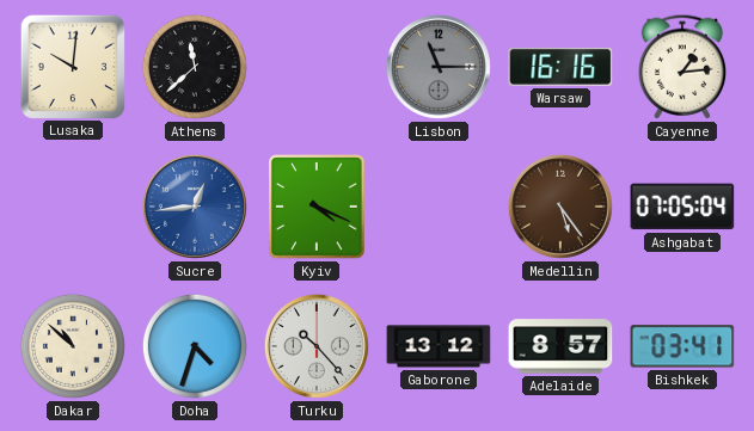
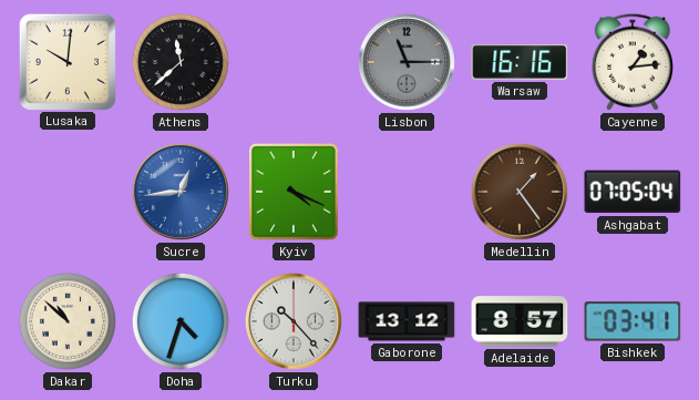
Medellin: 5:24 -> 1:24
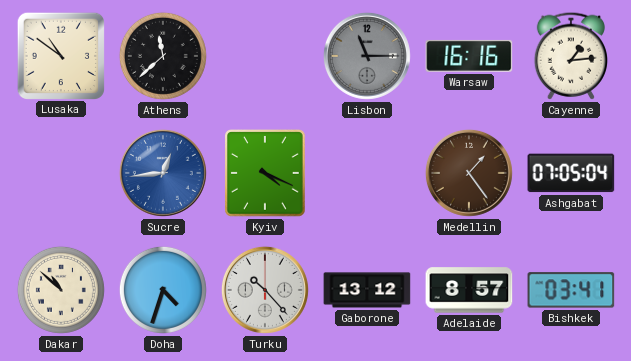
Lusaka: 10:01 -> 10:51
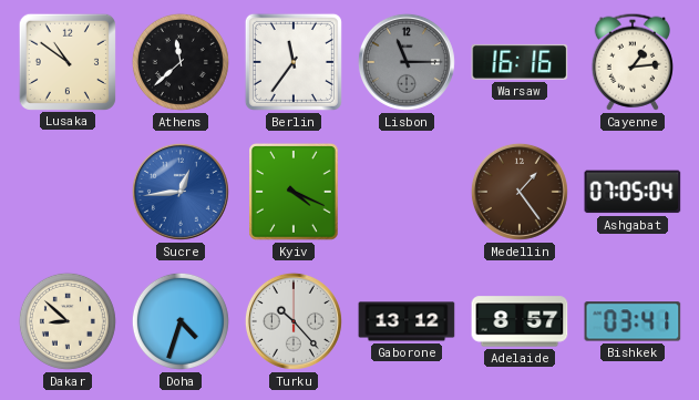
Berlin: none -> 11:36
Dakar: 10:52 -> 8:52
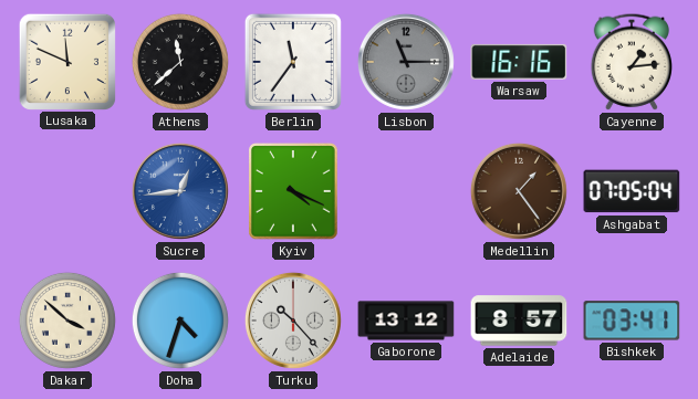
Lusaka: 10:51 -> 11:49
Dakar: 8:52 -> 3:52
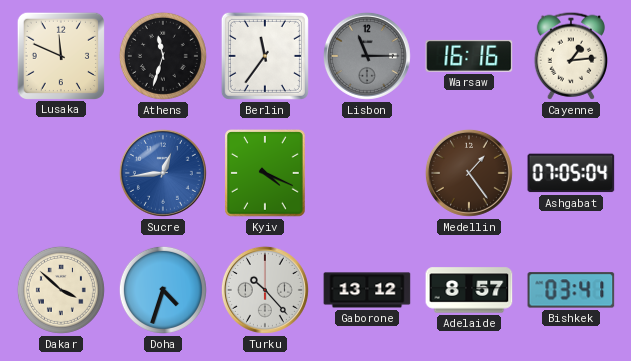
Athens: 11:38 -> 11:33
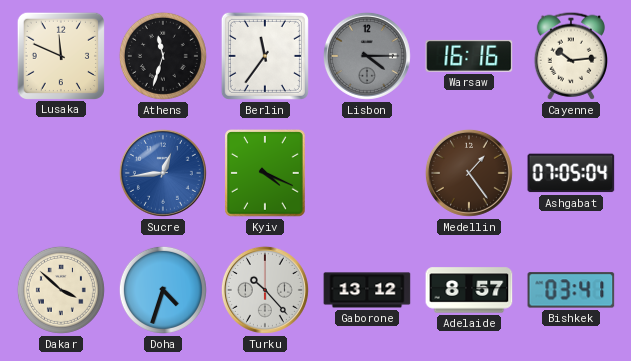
Lisbon: 11:15 -> 4:15
Cayenne: 1:14 -> 10:14
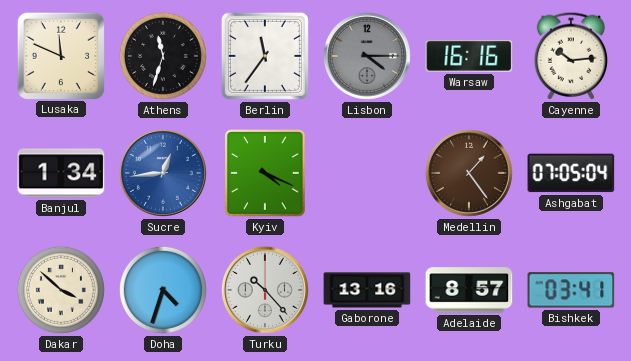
Banjul: none -> 1:34
Gaborone: 13:12 -> 13:16
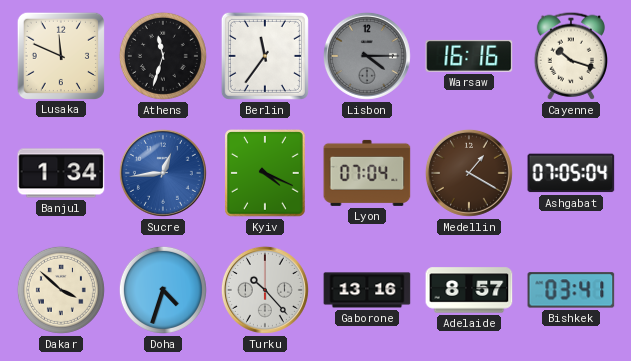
Cayenne: 10:14 -> 10:18
Lyon: none -> 07:04
Medellin: 1:24 -> 1:20
